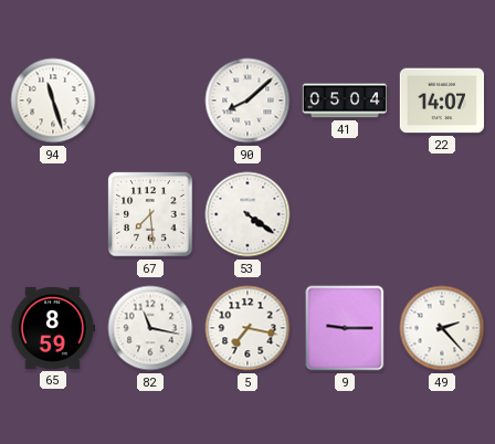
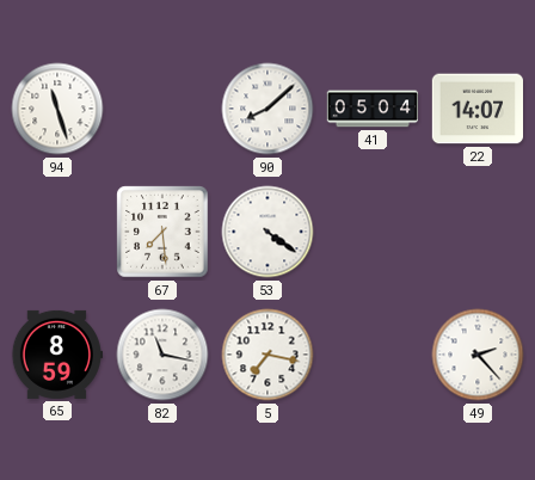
9: 9:15 -> none
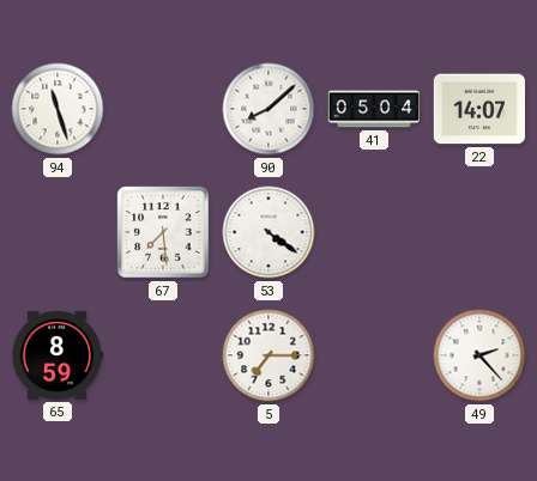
82: 11:17 -> none
5: 7:17 -> 7:15
